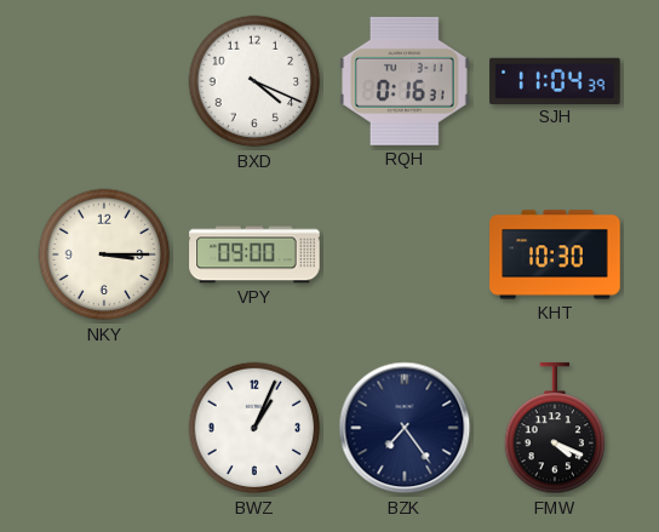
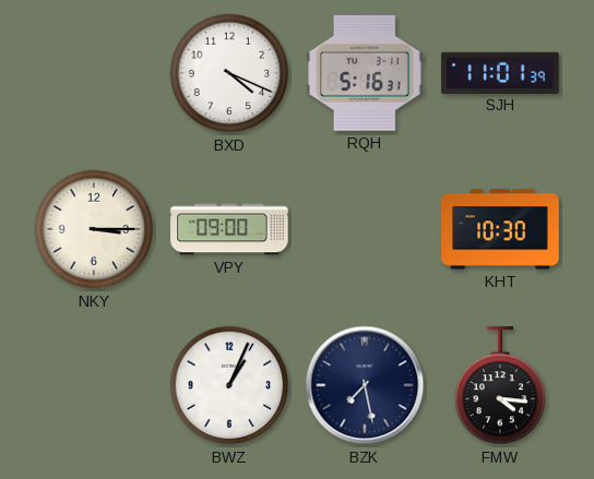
RQH: 0:16 -> 5:16
SJH: 11:04 -> 11:01
BZK: 7:24 -> 7:28
FMW: 4:19 -> 4:16
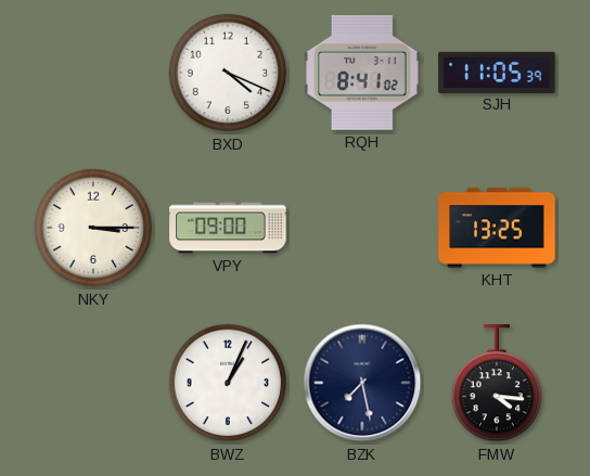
RQH: 5:16 -> 8:41
SJH: 11:01 -> 11:05
KHT: 10:30 -> 13:25
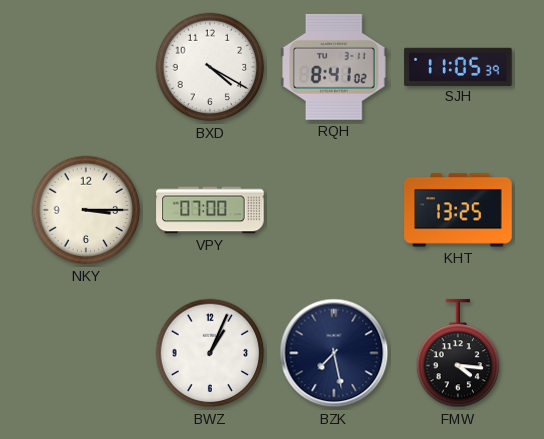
BXD: 4:19 -> 4:20
VPY: 09:00 -> 07:00
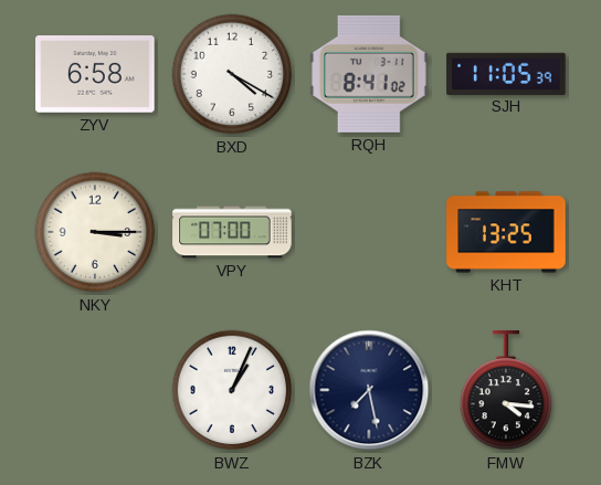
ZYV: none -> 6:58
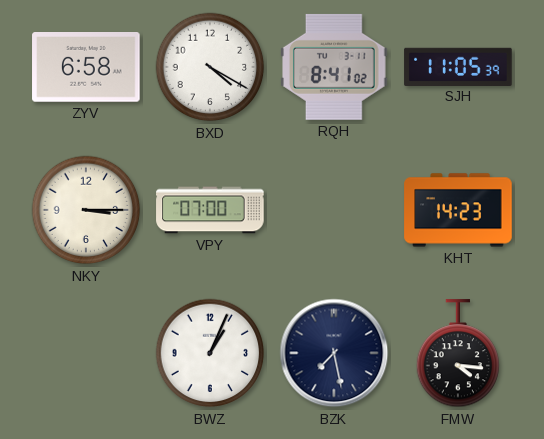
KHT: 13:25 -> 14:23
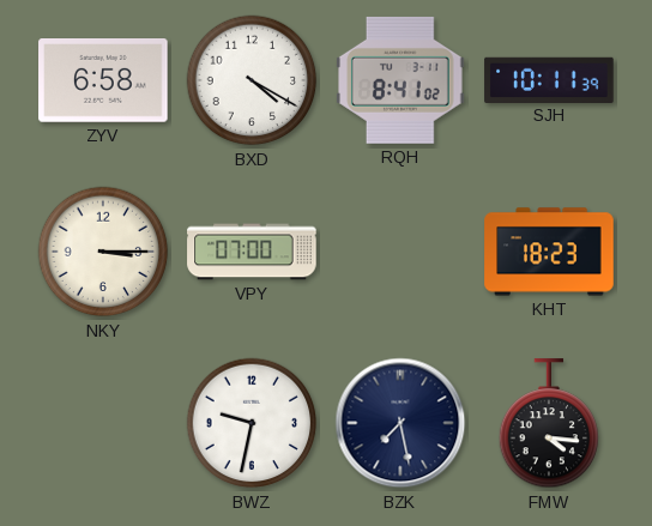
SJH: 11:05 -> 10:11
KHT: 14:23 -> 18:23
BWZ: 1:04 -> 9:32
